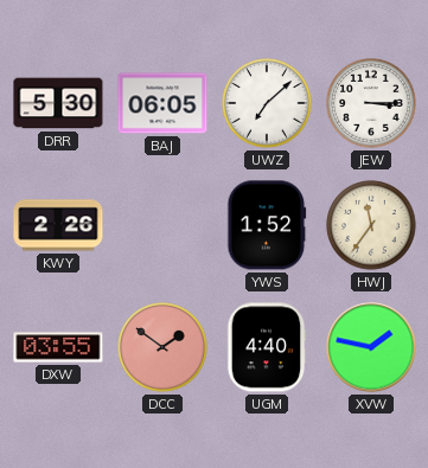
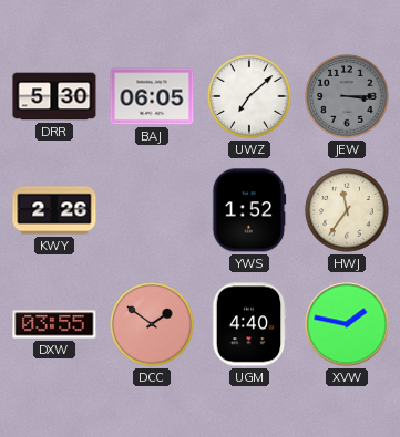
JEW dial: white -> grey
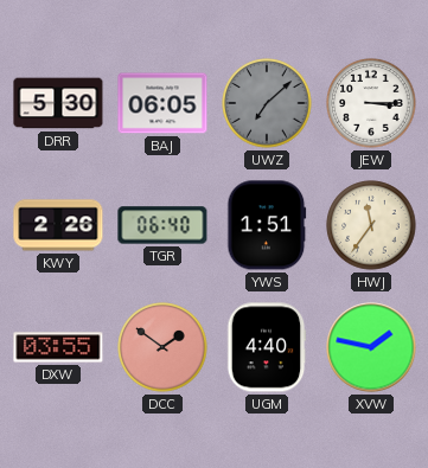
UWZ dial: white -> grey
JEW dial: grey -> white
TGR: none -> 06:40
YWS: 1:52 -> 1:51
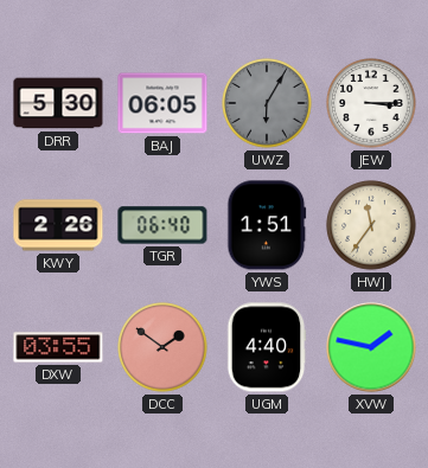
UWZ: 7:08 -> 6:05
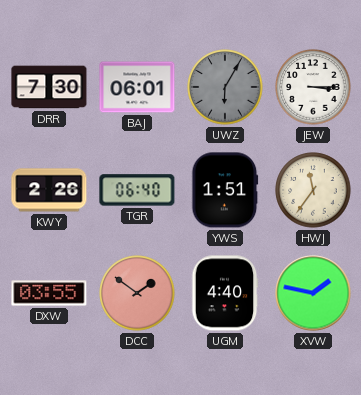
DRR: 5:30 -> 7:30
BAJ: 06:05 -> 06:01
